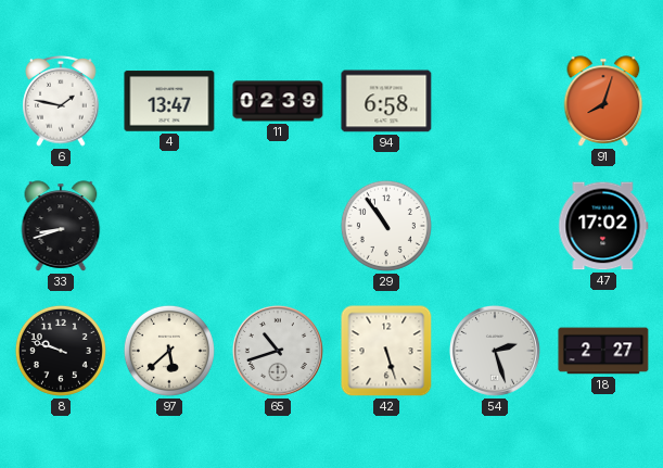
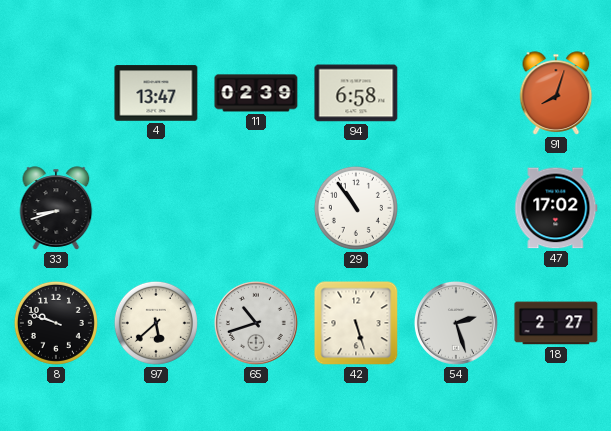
6: 1:47 -> none
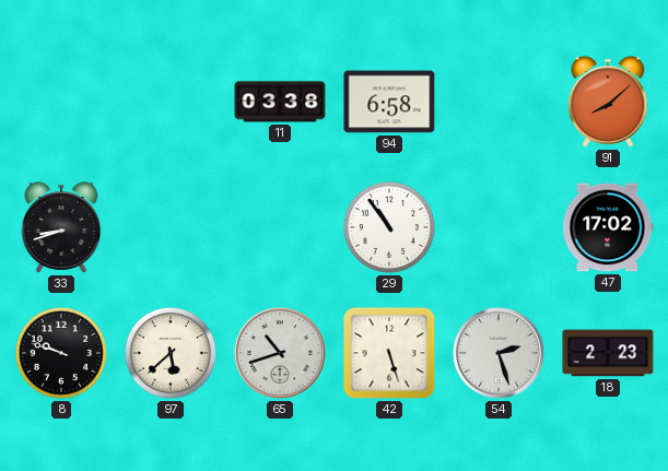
4: 13:47 -> none
11: 02:39 -> 03:38
91: 8:03 -> 8:08
18: 2:27 -> 2:23
